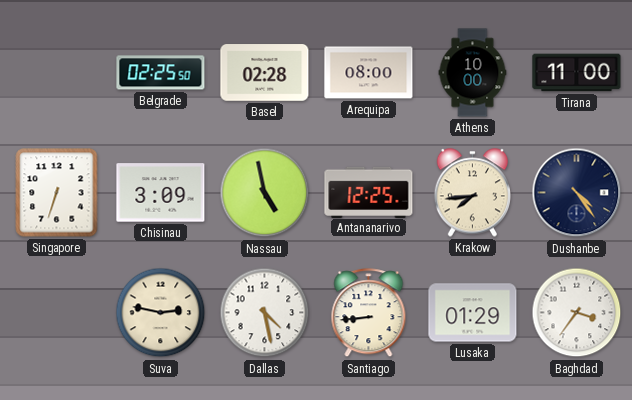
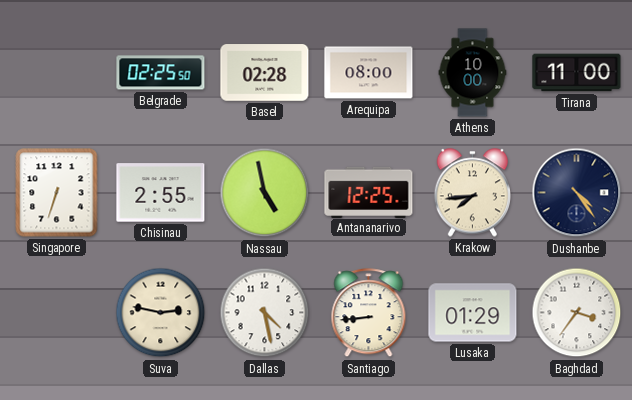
Chisinau: 3:09 -> 2:55
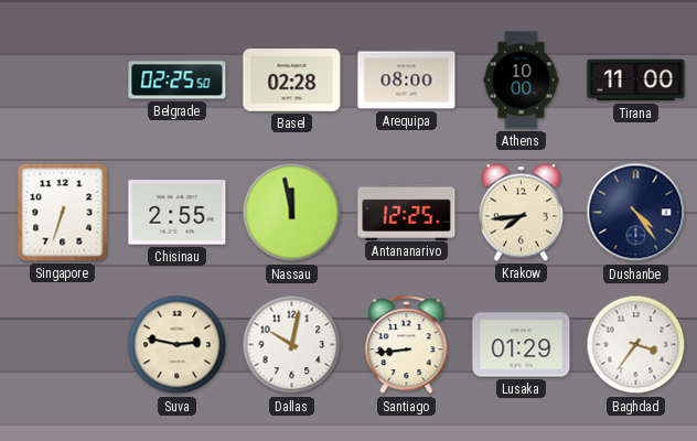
Nassau: 4:58 -> 11:58
Dallas: 4:28 -> 10:02
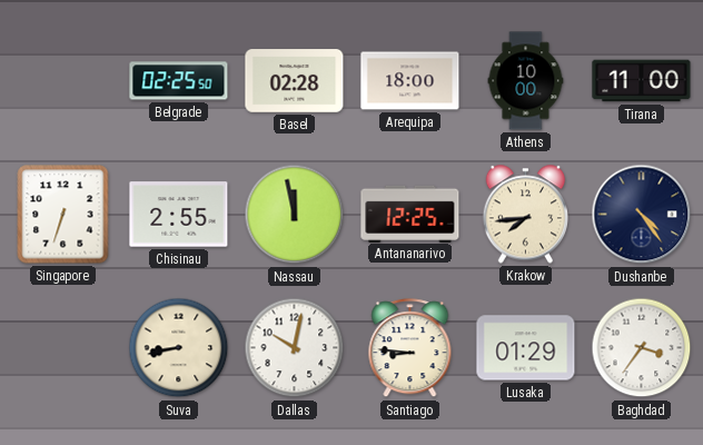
Arequipa: 08:00 -> 18:00
Suva: 2:47 -> 8:43
Santiago: 8:44 -> 8:46
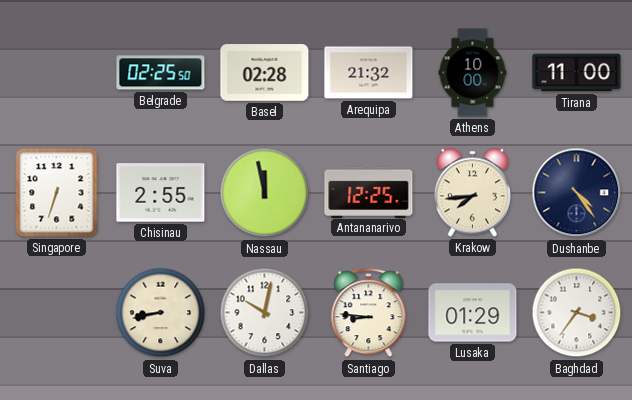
Arequipa: 18:00 -> 21:32
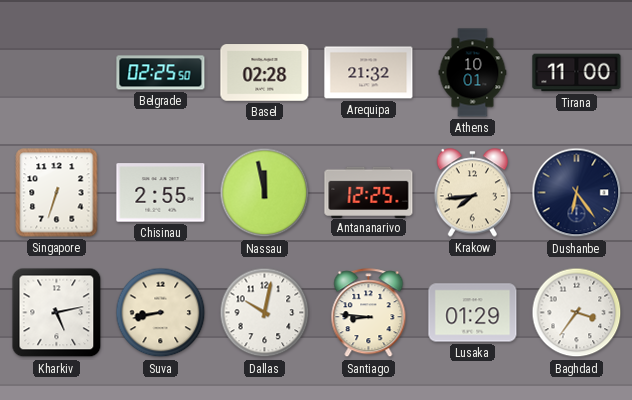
Athens: 10:00 -> 10:01
Dushanbe: 4:24 -> 6:24
Kharkiv: none -> 5:13
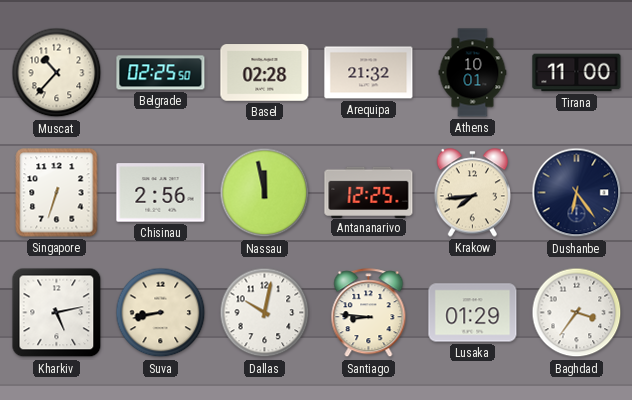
Muscat: none -> 10:37
Chisinau: 2:55 -> 2:56
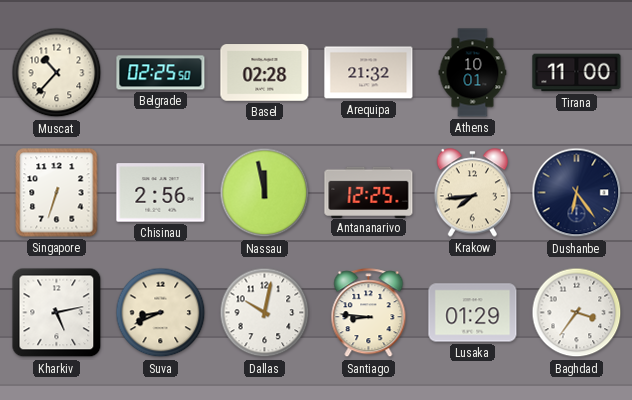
Suva: 8:43 -> 8:41
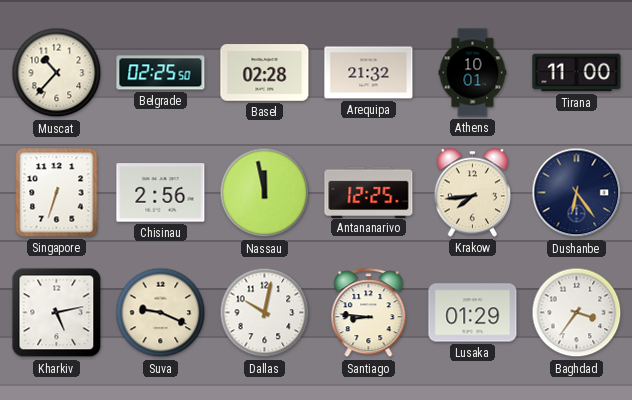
Suva: 8:41 -> 9:19
